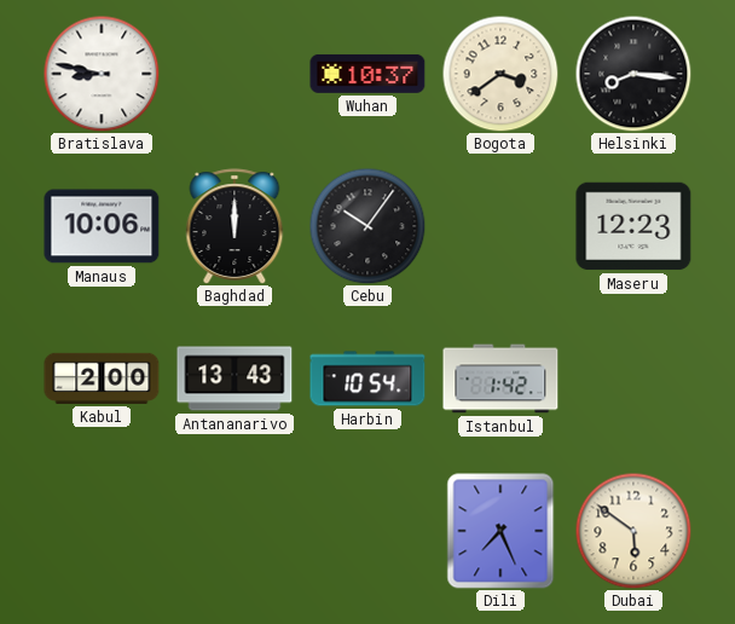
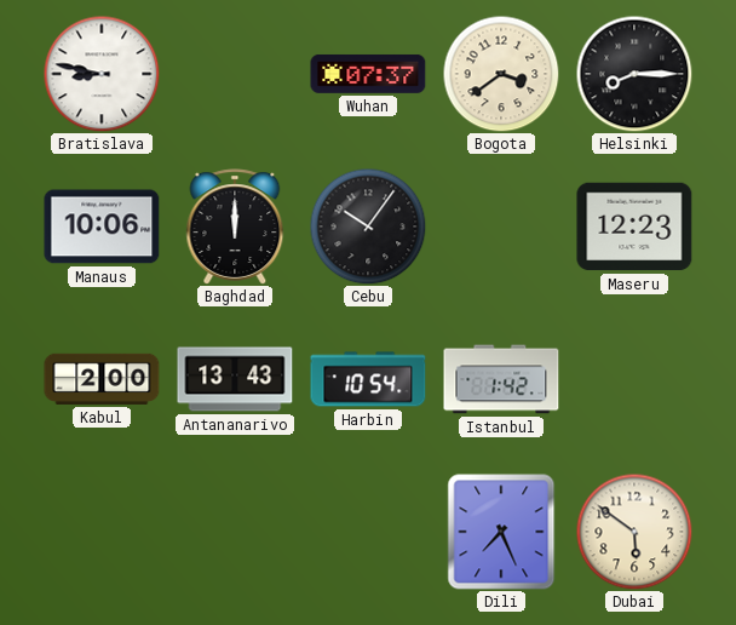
Wuhan: 10:37 -> 07:37
Helsinki: 8:16 -> 8:15
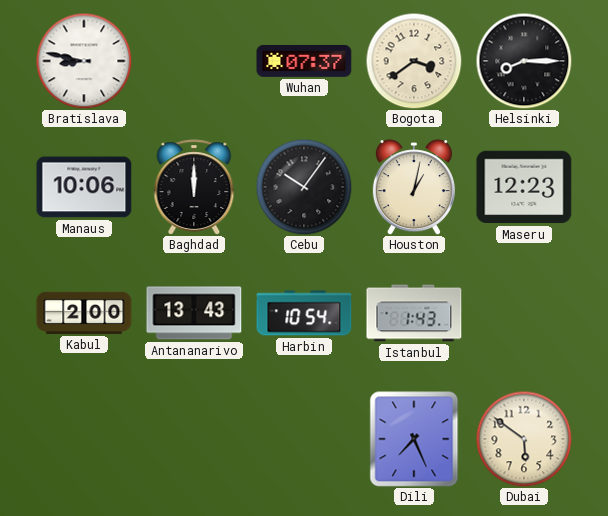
Houston: none -> 1:02
Istanbul: 1:42 -> 1:43
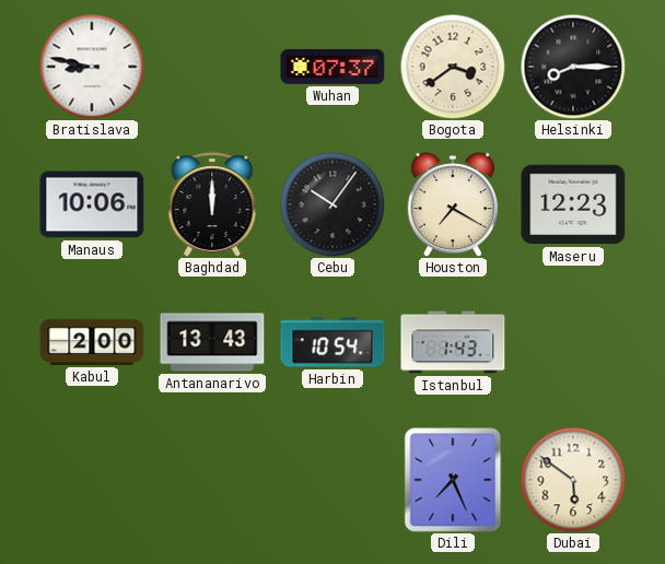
Houston: 1:02 -> 7:20
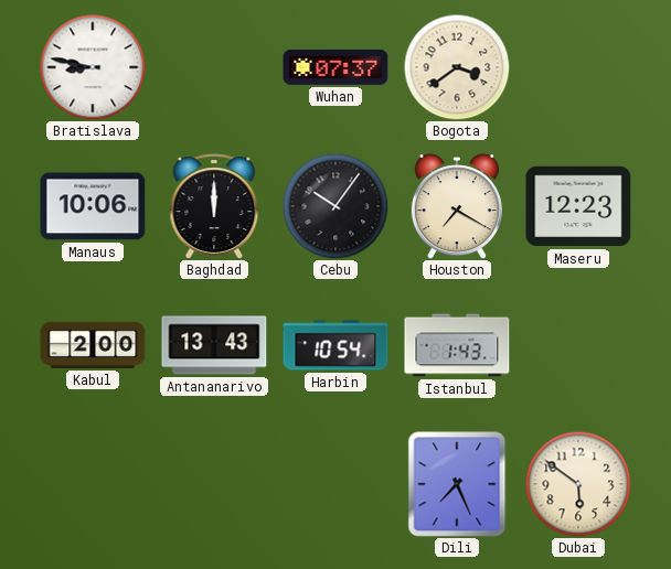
Helsinki: 8:15 -> none
